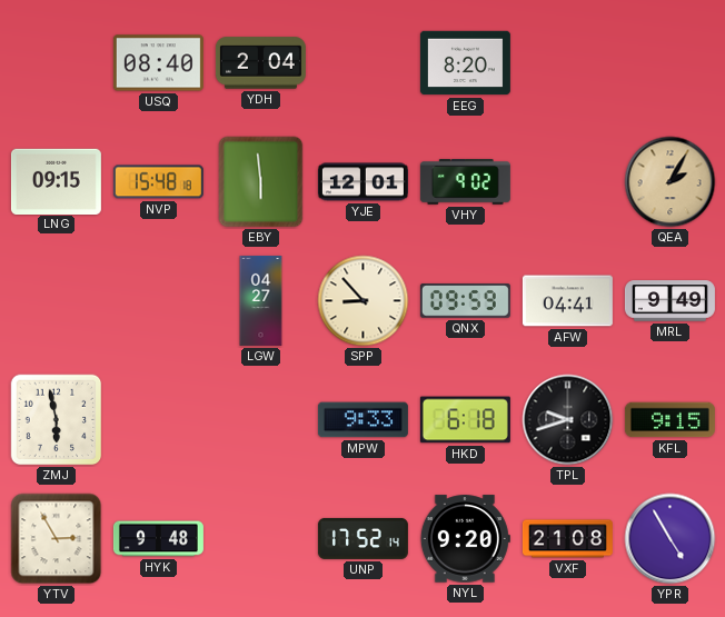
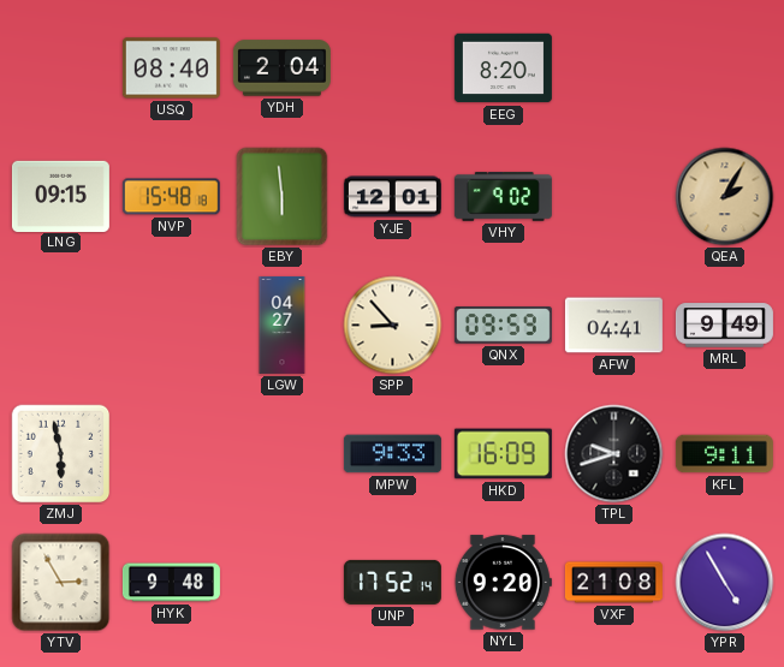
HKD: 6:18 -> 16:09
KFL: 9:15 -> 9:11
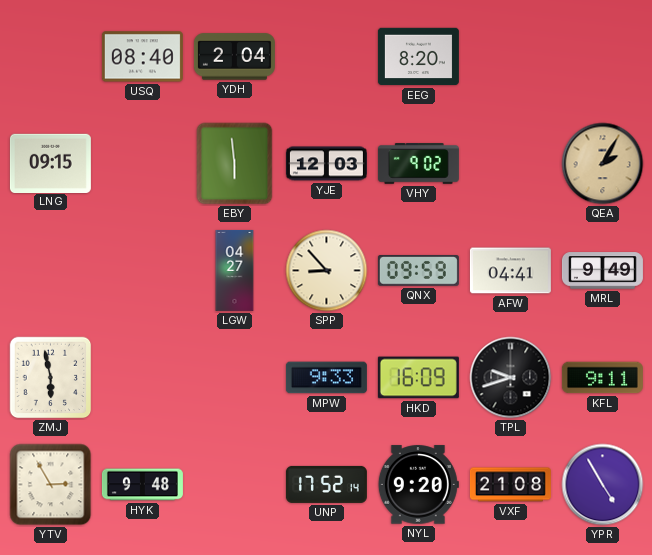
NVP: 15:48 -> none
YJE: 12:01 -> 12:03
